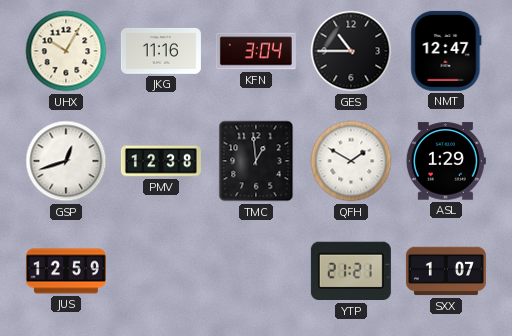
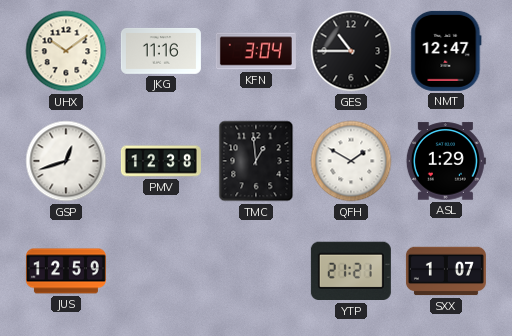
UHX: 10:05 -> 10:09
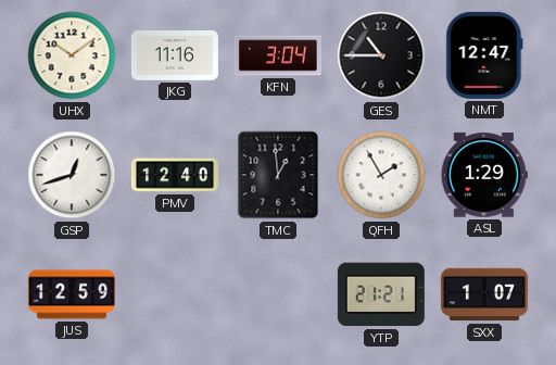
PMV: 12:38 -> 12:40
QFH: 1:50 -> 1:55
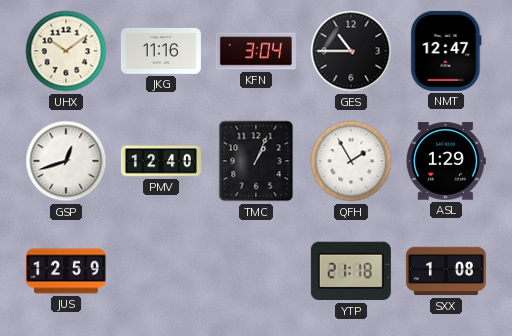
TMC: 12:59 -> 1:04
YTP: 21:21 -> 21:18
SXX: 1:07 -> 1:08
